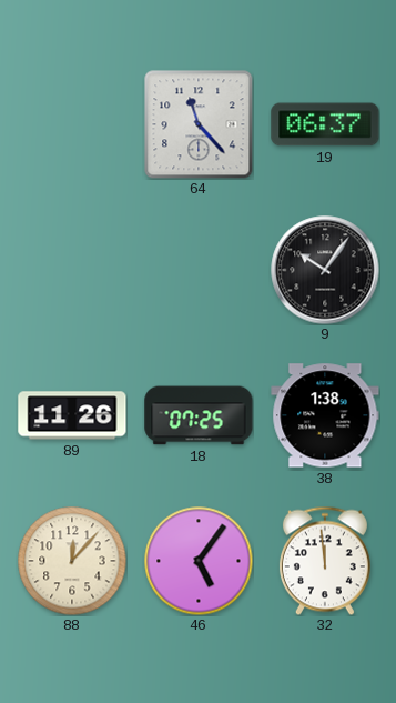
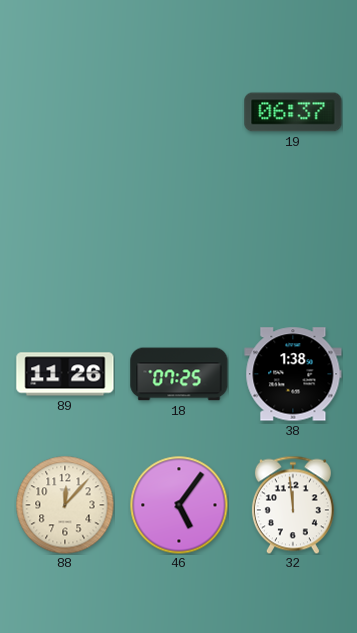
64: 11:23 -> none
9: 10:06 -> none
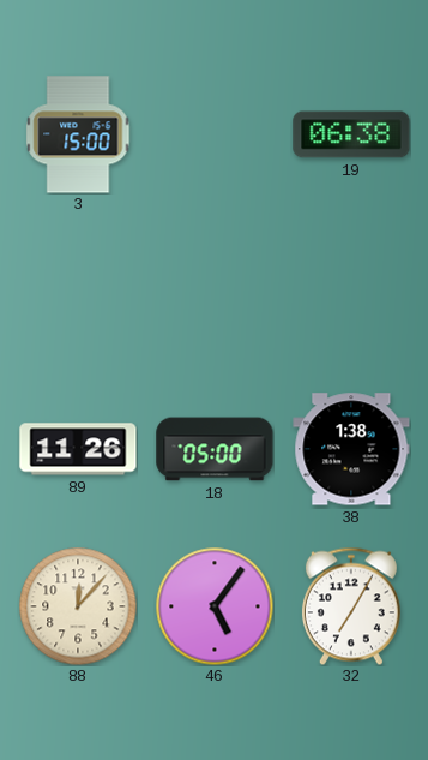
3: none -> 15:00
19: 06:37 -> 06:38
18: 07:25 -> 05:00
32: 11:59 -> 7:05
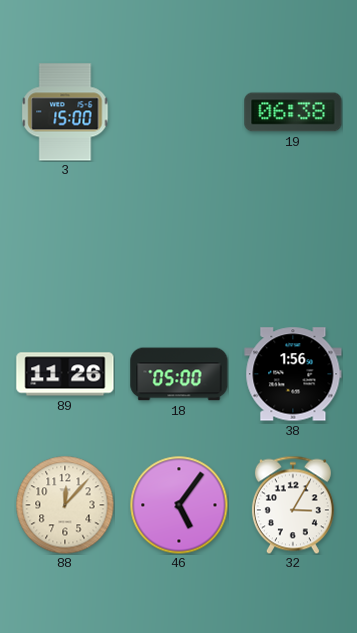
38: 1:38 -> 1:56
32: 7:05 -> 3:05
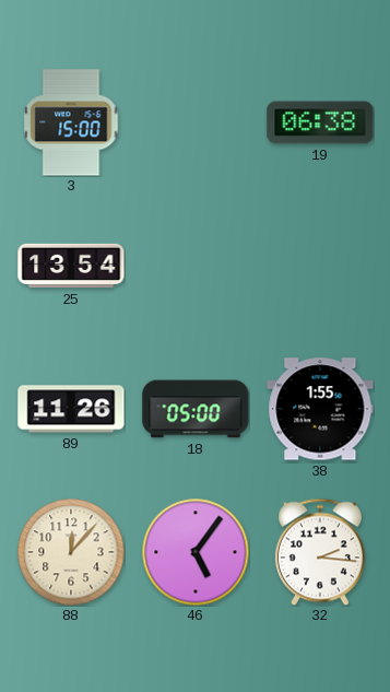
25: none -> 13:54
38: 1:56 -> 1:55
32: 3:05 -> 2:16
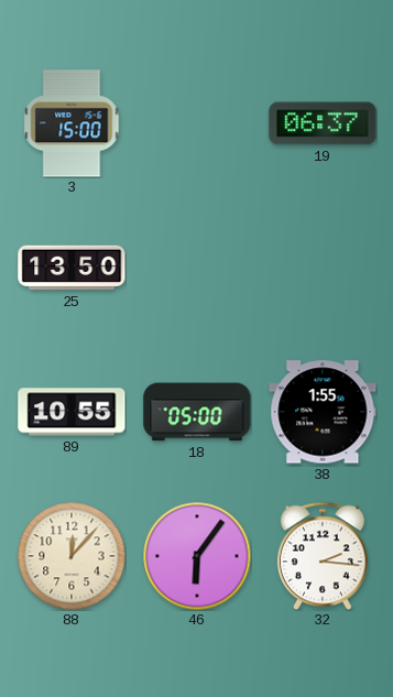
19: 06:38 -> 06:37
25: 13:54 -> 13:50
89: 11:26 -> 10:55
46: 5:06 -> 6:06
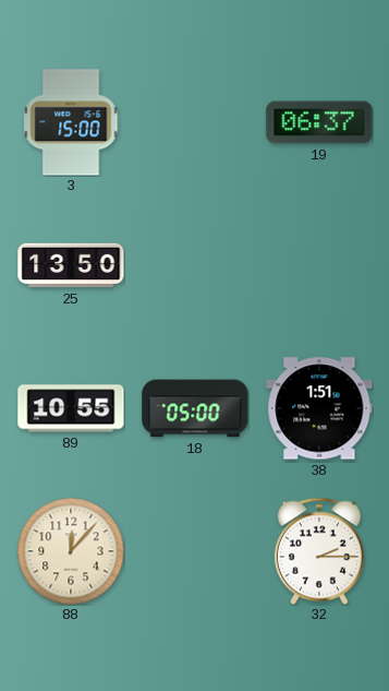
38: 1:55 -> 1:51
46: 6:06 -> none
32: 2:16 -> 2:15
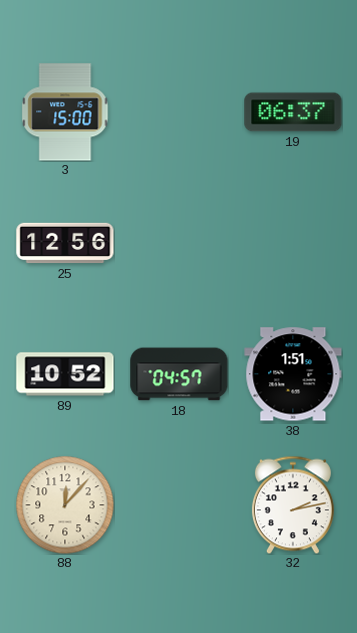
25: 13:50 -> 12:56
89: 10:55 -> 10:52
18: 05:00 -> 04:57
32: 2:15 -> 2:13
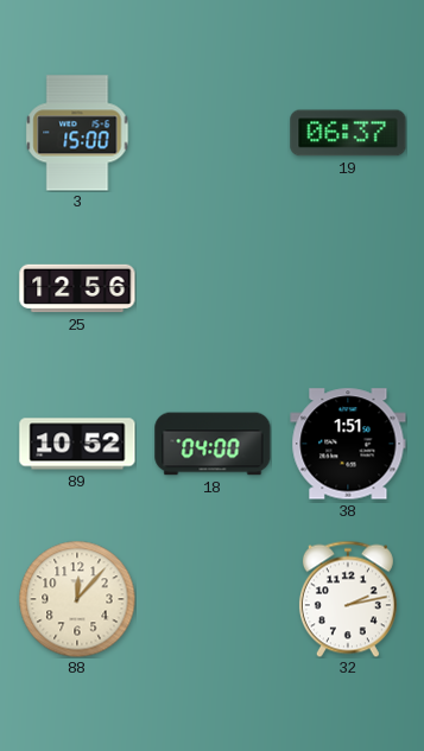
18: 04:57 -> 04:00
